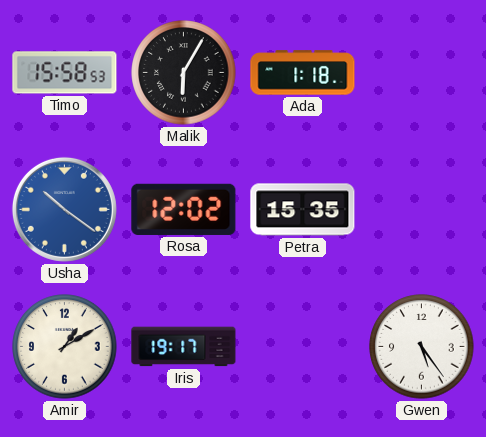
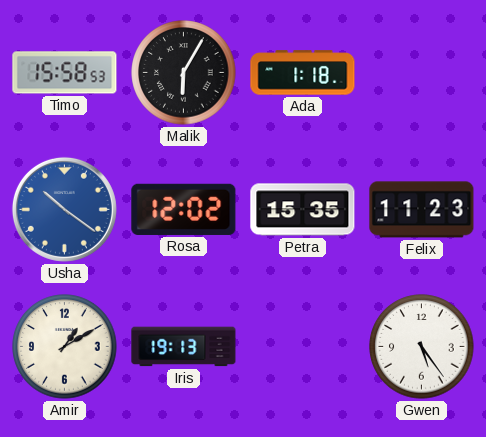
Felix: none -> 11:23
Iris: 19:17 -> 19:13
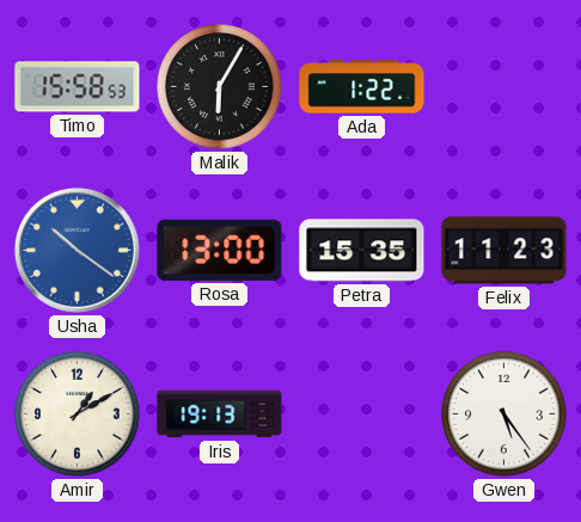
Ada: 1:18 -> 1:22
Rosa: 12:02 -> 13:00
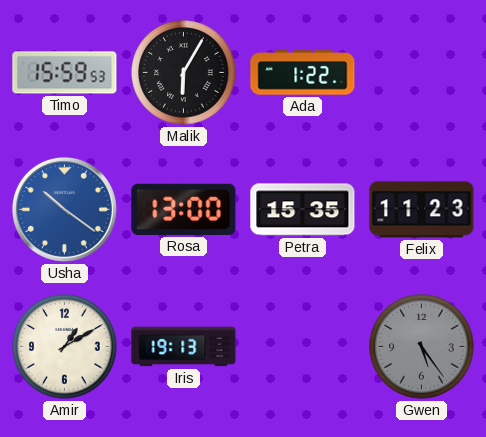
Timo: 15:58 -> 15:59
Gwen dial: white -> grey
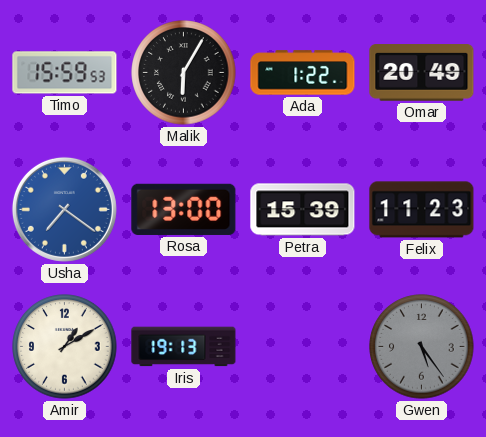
Omar: none -> 20:49
Usha: 10:21 -> 7:21
Petra: 15:35 -> 15:39
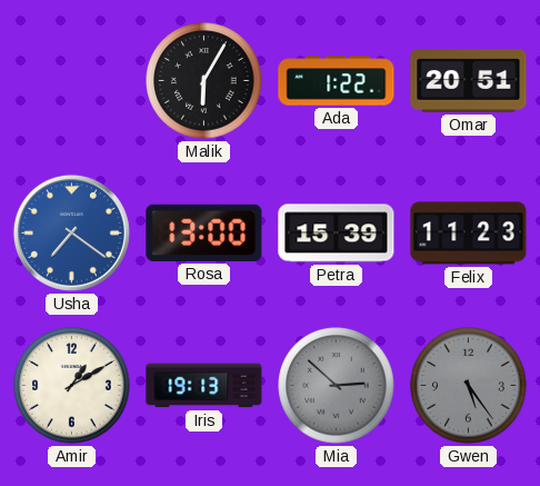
Timo: 15:59 -> none
Omar: 20:49 -> 20:51
Mia: none -> 2:52
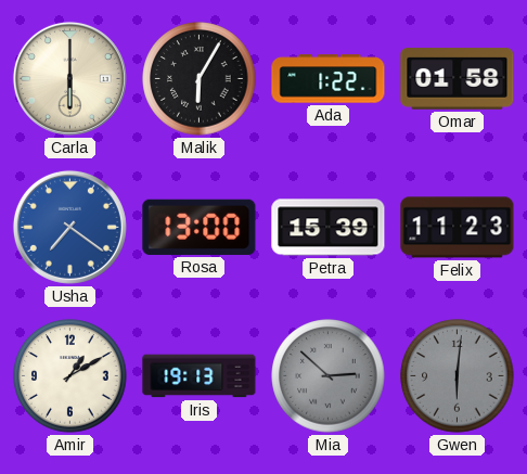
Carla: none -> 6:00
Omar: 20:51 -> 01:58
Gwen: 5:24 -> 6:01
